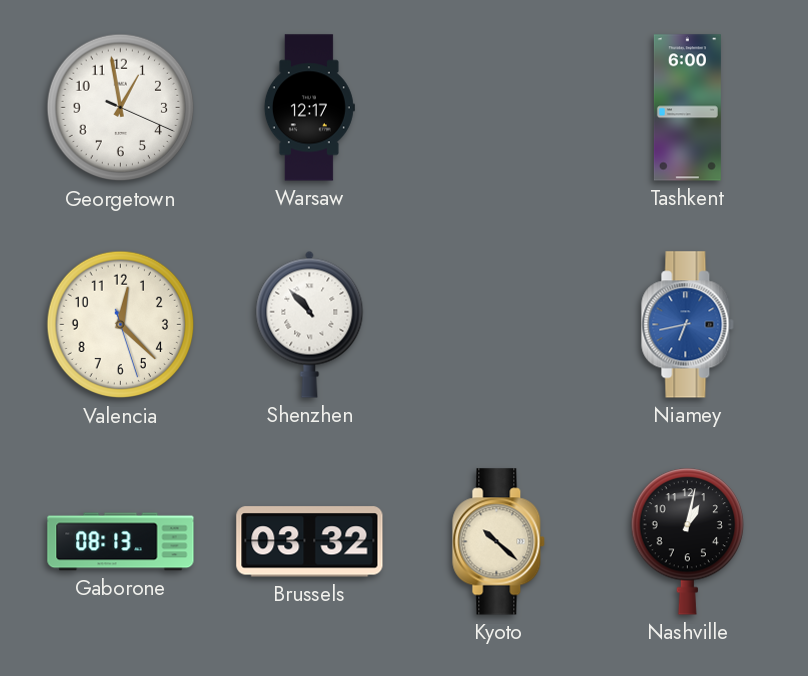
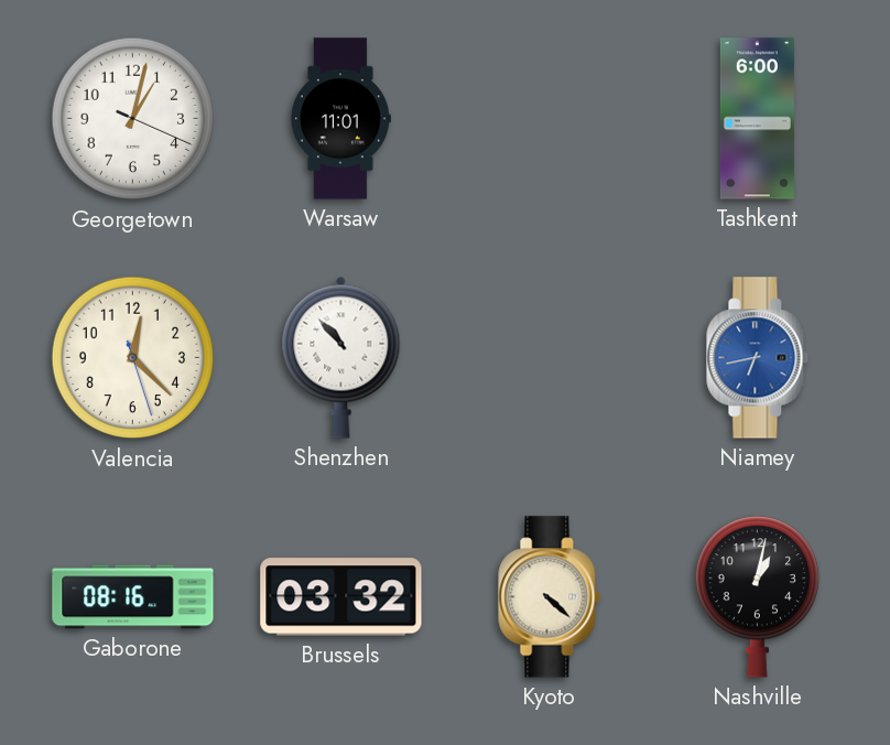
Georgetown: 12:58 -> 1:02
Warsaw: 12:17 -> 11:01
Gaborone: 08:13 -> 08:16
Kyoto: 10:22 -> 4:22
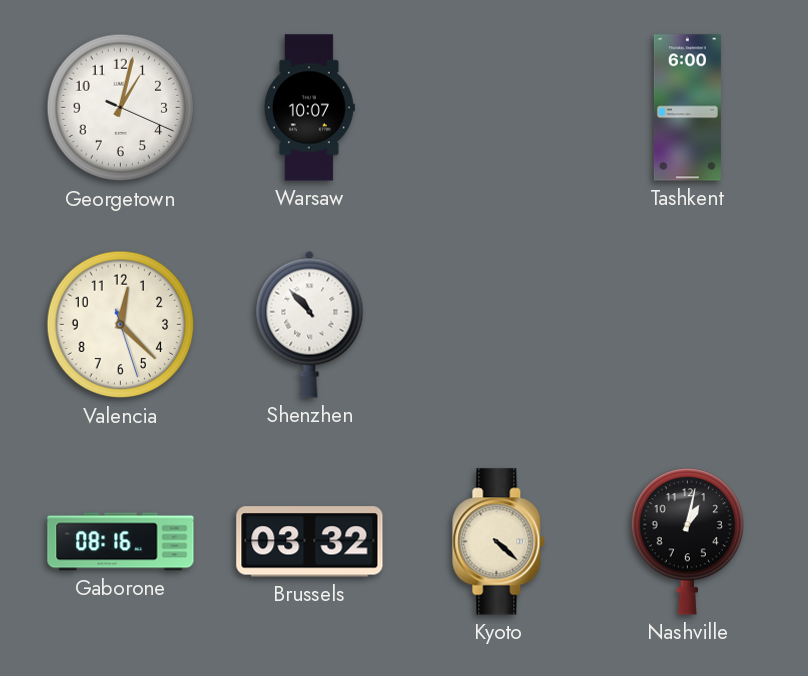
Warsaw: 11:01 -> 10:07
Niamey: 6:43 -> none
